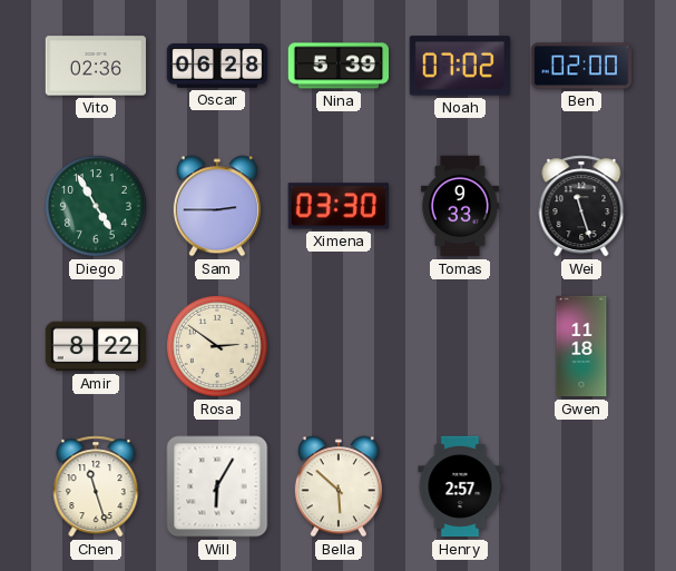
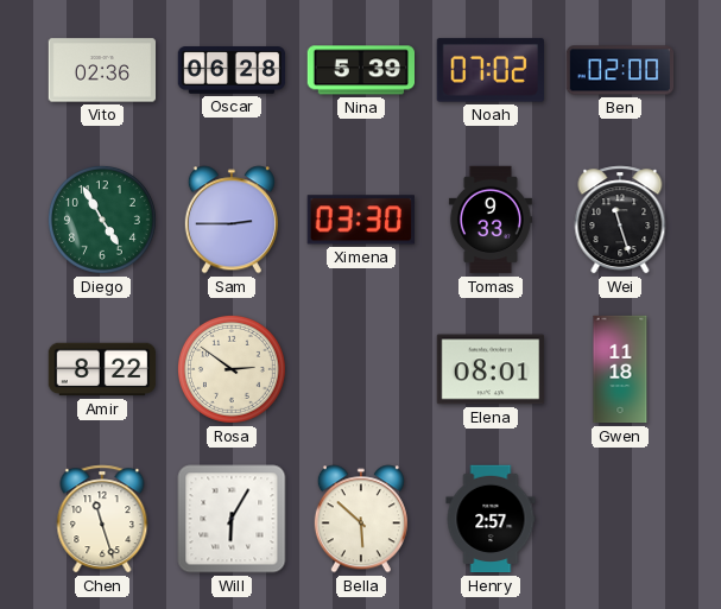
Elena: none -> 08:01
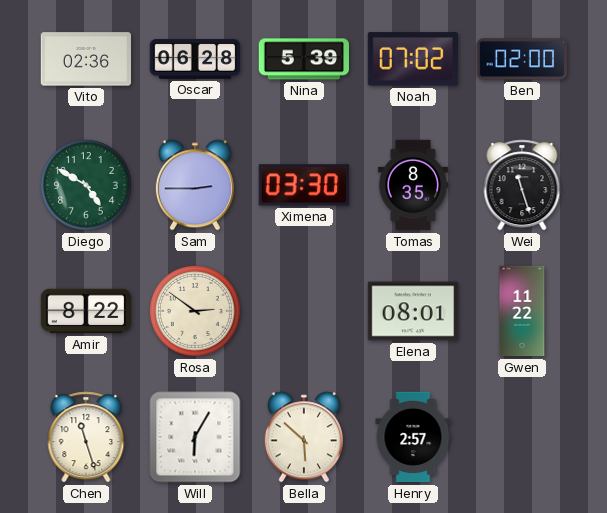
Diego: 4:55 -> 4:50
Tomas: 9:33 -> 8:35
Gwen: 11:18 -> 11:22
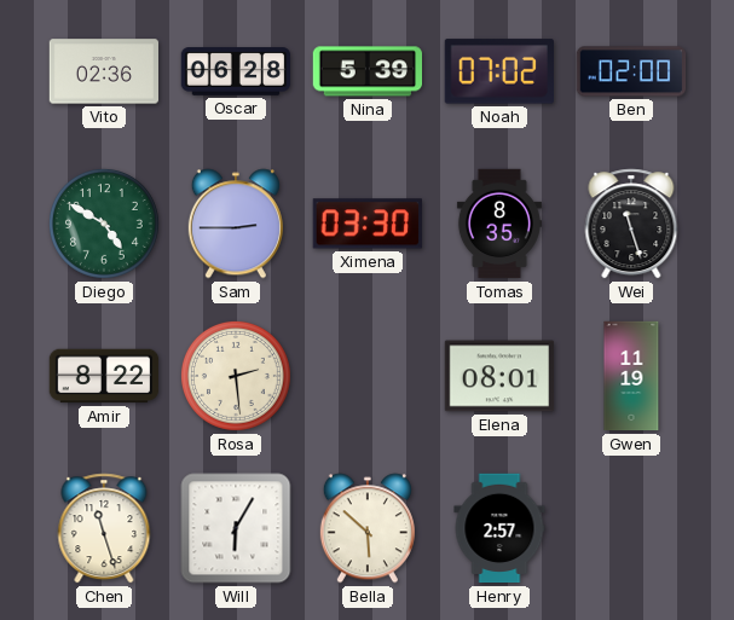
Rosa: 2:51 -> 2:29
Gwen: 11:22 -> 11:19
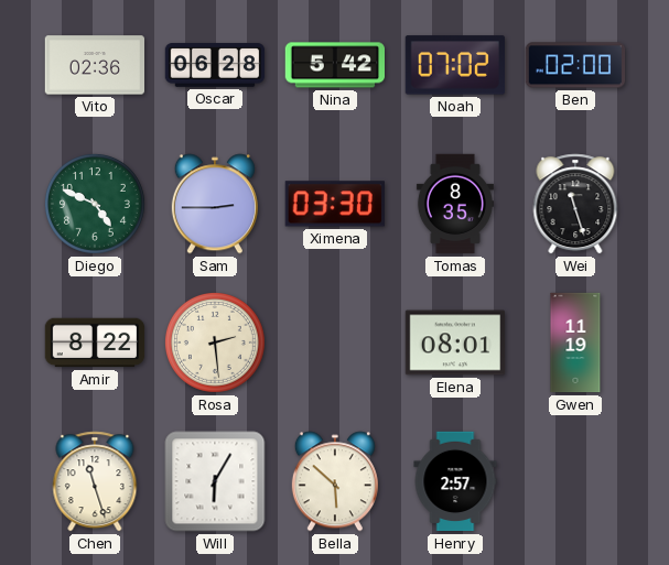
Nina: 5:39 -> 5:42
Diego: 4:50 -> 4:49
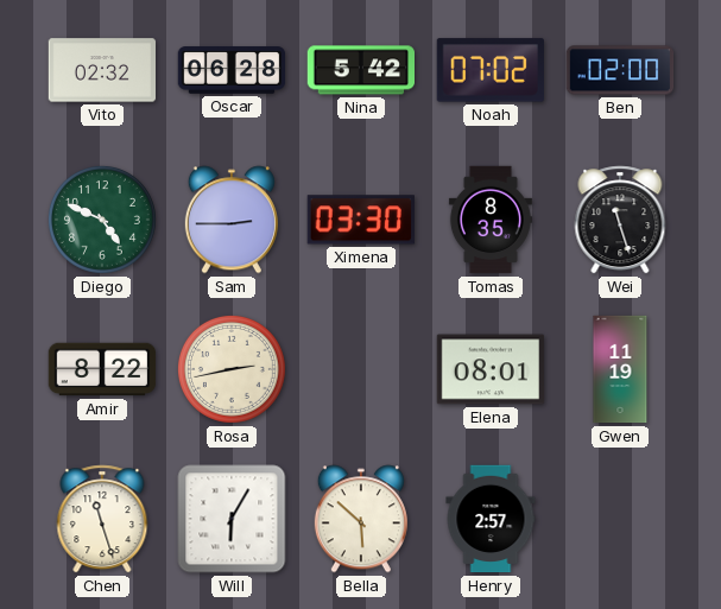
Vito: 02:36 -> 02:32
Rosa: 2:29 -> 2:43
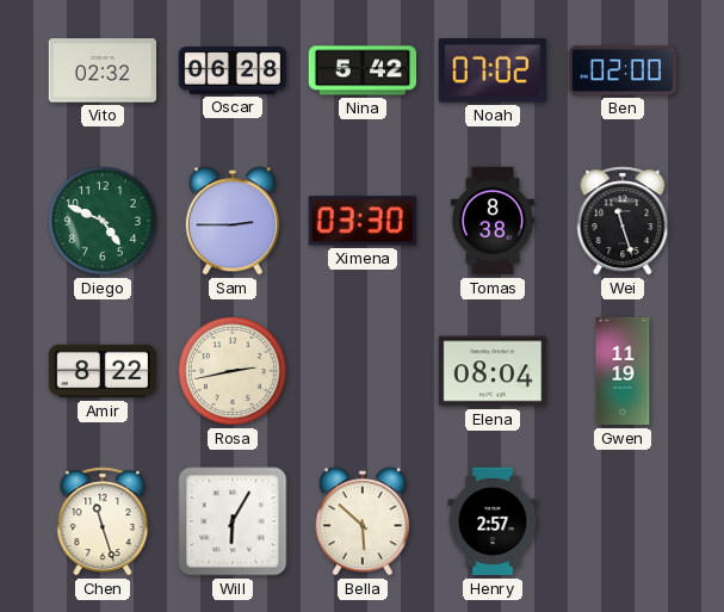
Tomas: 8:35 -> 8:38
Elena: 08:01 -> 08:04
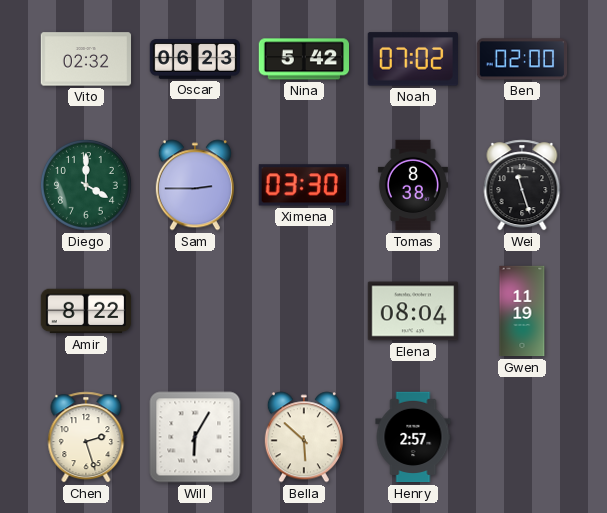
Oscar: 06:28 -> 06:23
Diego: 4:49 -> 4:00
Rosa: 2:43 -> none
Chen: 11:27 -> 2:27
